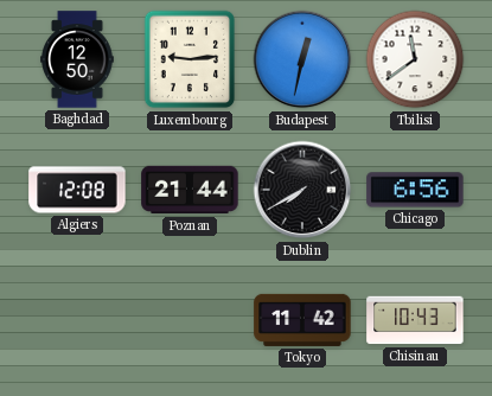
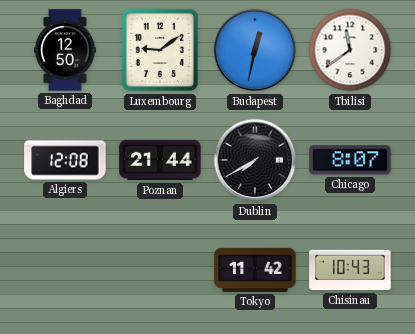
Luxembourg: 9:14 -> 9:09
Chicago: 6:56 -> 8:07
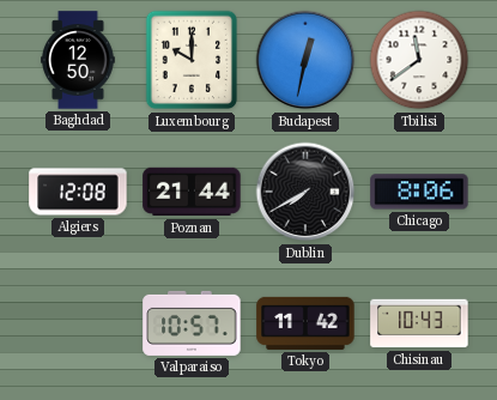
Luxembourg: 9:09 -> 10:00
Chicago: 8:07 -> 8:06
Valparaiso: none -> 10:57
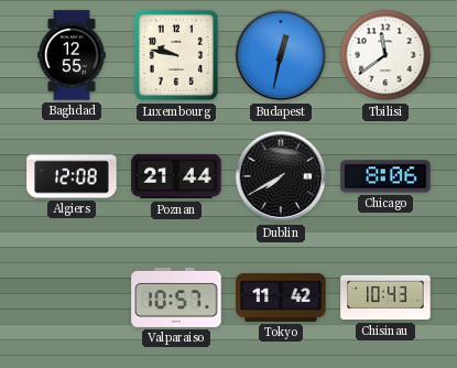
Baghdad: 12:50 -> 12:55
Luxembourg: 10:00 -> 9:47
